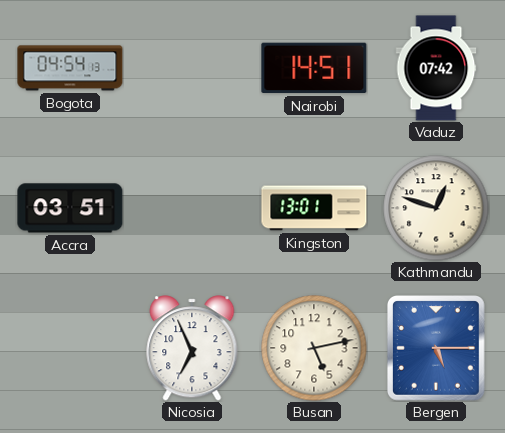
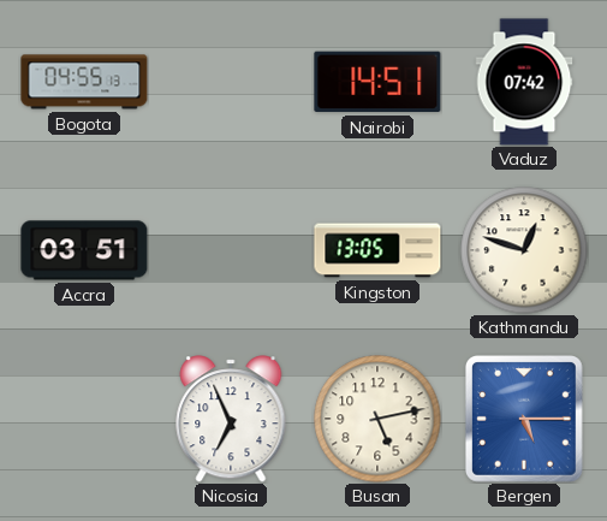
Bogota: 04:54 -> 04:55
Kingston: 13:01 -> 13:05
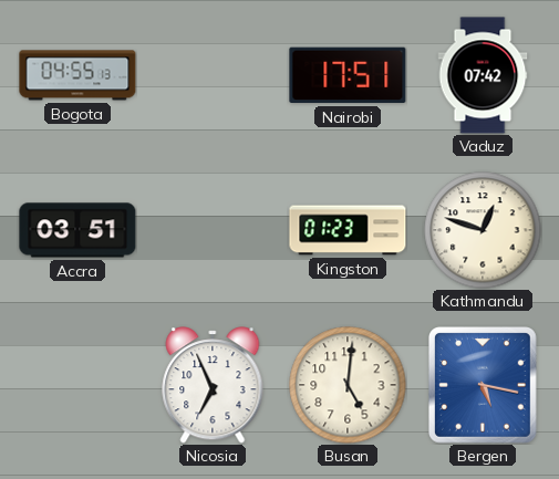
Nairobi: 14:51 -> 17:51
Kingston: 13:05 -> 01:23
Busan: 5:13 -> 5:01
Bergen: 5:15 -> 5:17
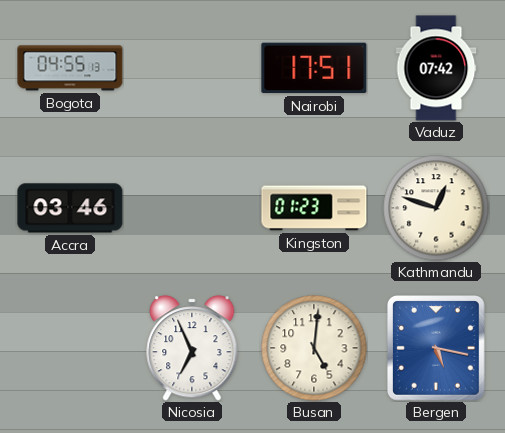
Accra: 03:51 -> 03:46
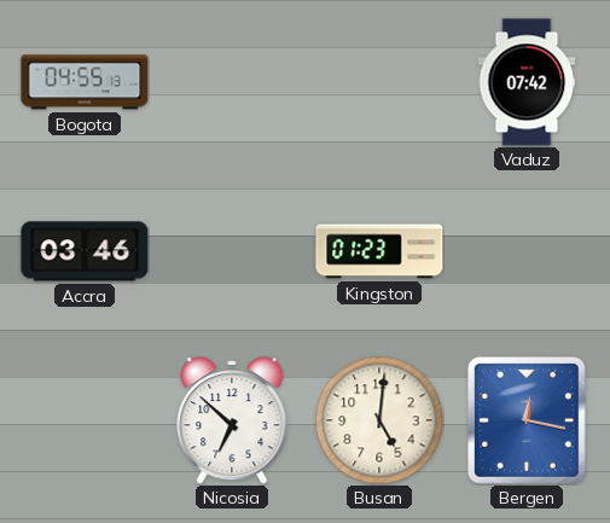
Nairobi: 17:51 -> none
Kathmandu: 12:48 -> none
Nicosia: 6:56 -> 6:52
Bergen: 5:17 -> 12:17
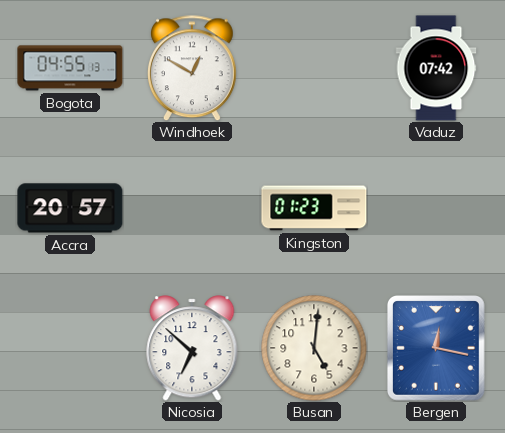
Windhoek: none -> 12:50
Accra: 03:46 -> 20:57
